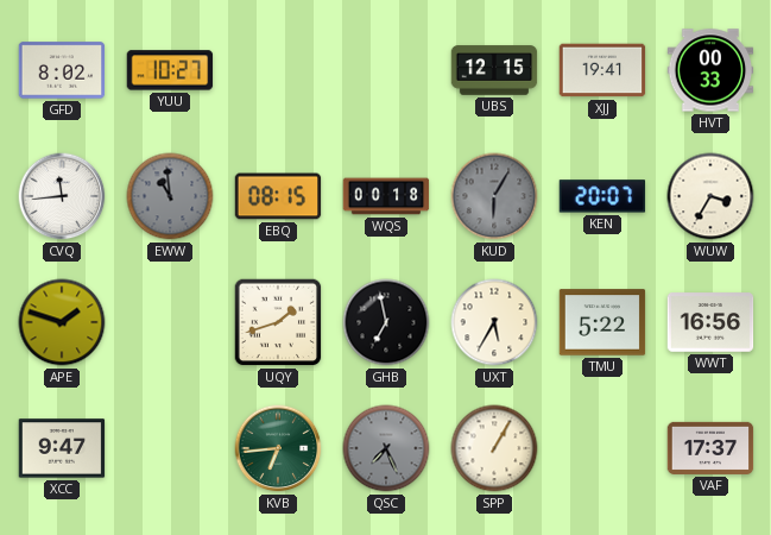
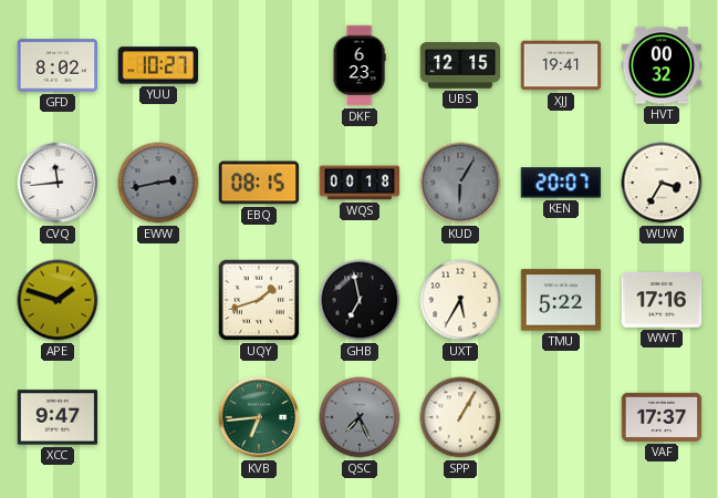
DKF: none -> 6:23
HVT: 00:33 -> 00:32
EWW: 10:59 -> 2:43
WWT: 16:56 -> 17:16
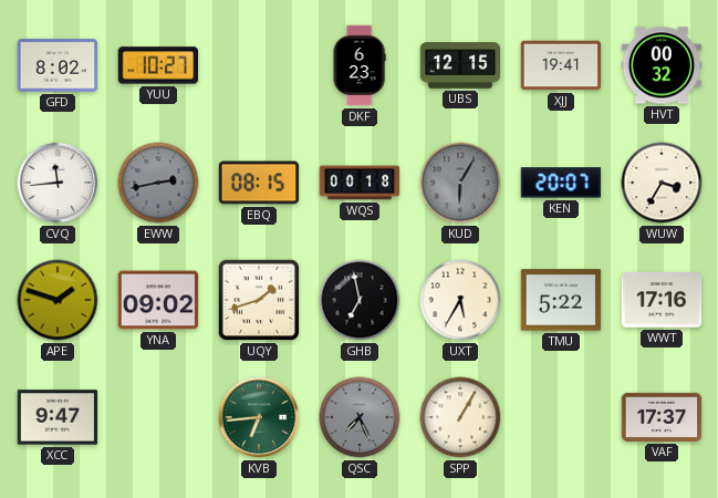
YNA: none -> 09:02
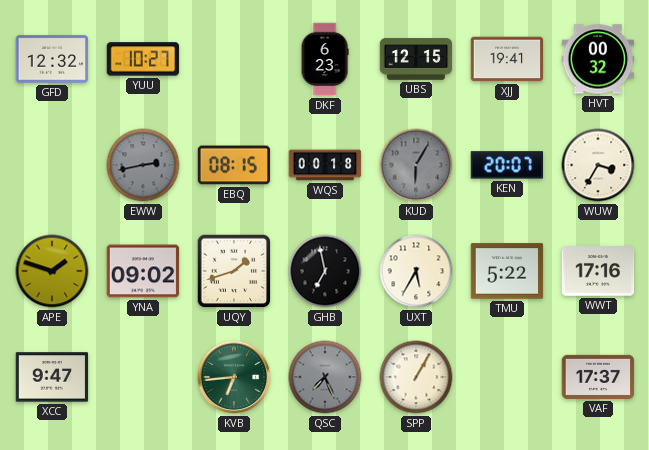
GFD: 8:02 -> 12:32
CVQ: 11:44 -> none
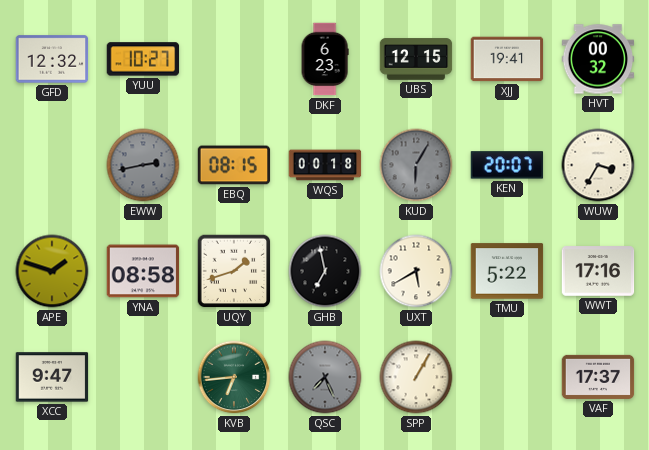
YNA: 09:02 -> 08:58
UXT: 5:35 -> 5:40
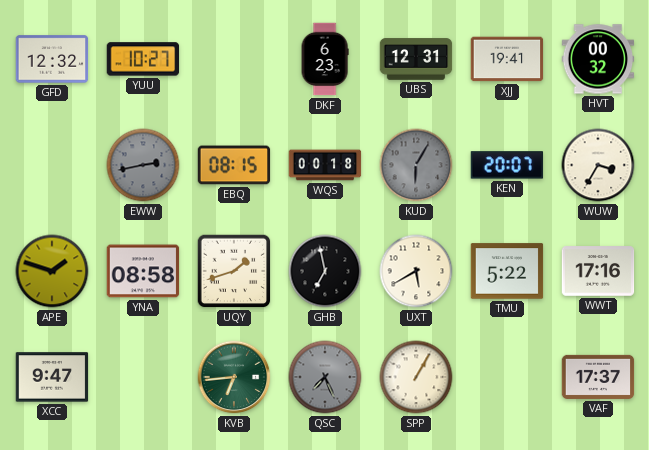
UBS: 12:15 -> 12:31
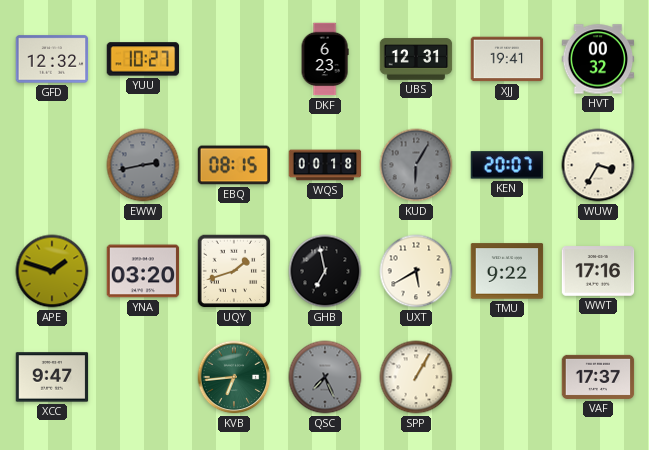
YNA: 08:58 -> 03:20
TMU: 5:22 -> 9:22
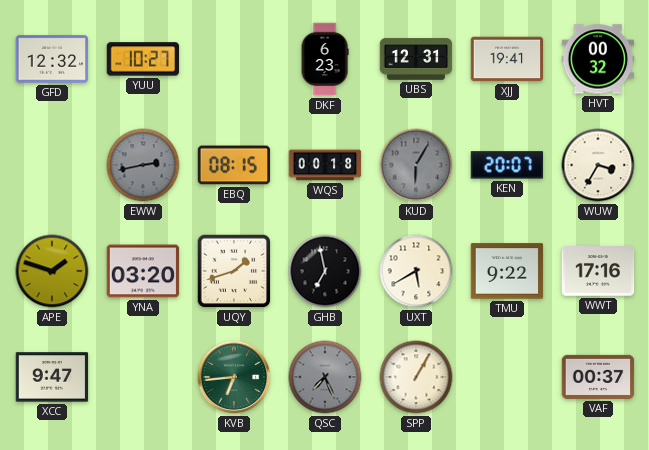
VAF: 17:37 -> 00:37
